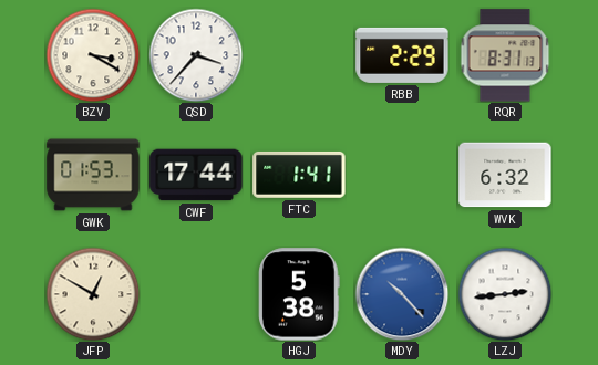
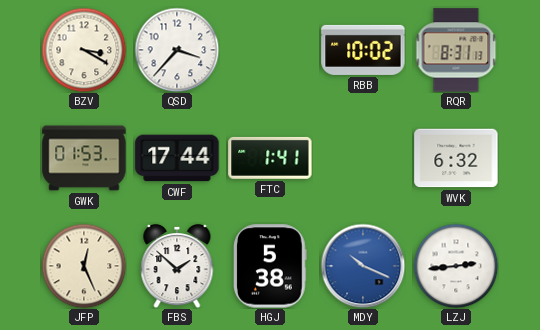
RBB: 2:29 -> 10:02
JFP: 12:50 -> 12:26
FBS: none -> 1:52
MDY: 10:23 -> 10:19
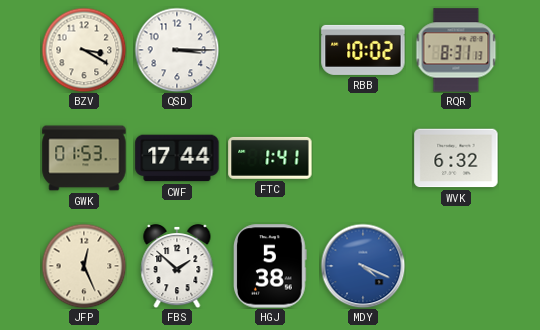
QSD: 3:37 -> 3:15
MDY: 10:19 -> 4:19
LZJ: 2:44 -> none
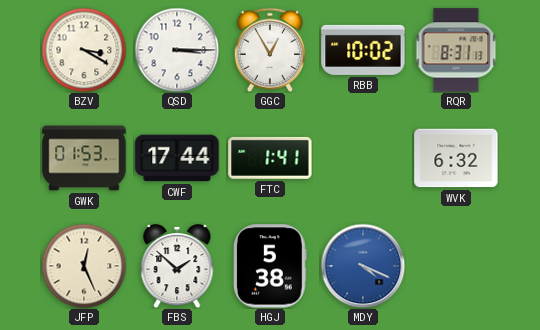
GGC: none -> 12:55
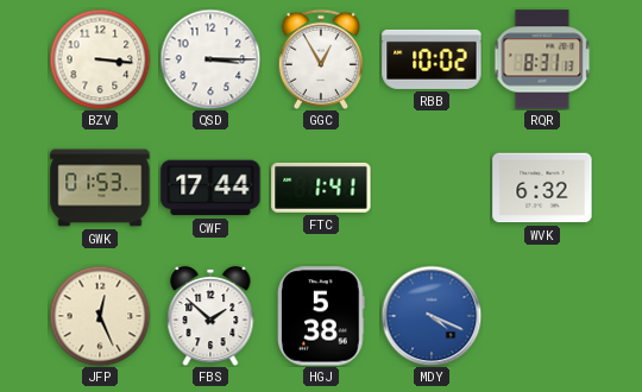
BZV: 3:20 -> 3:16
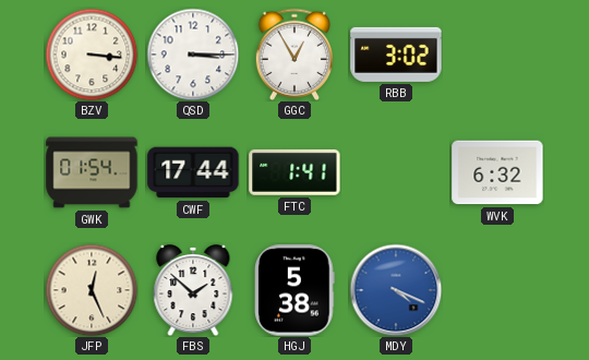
RBB: 10:02 -> 3:02
RQR: 8:31 -> none
GWK: 01:53 -> 01:54
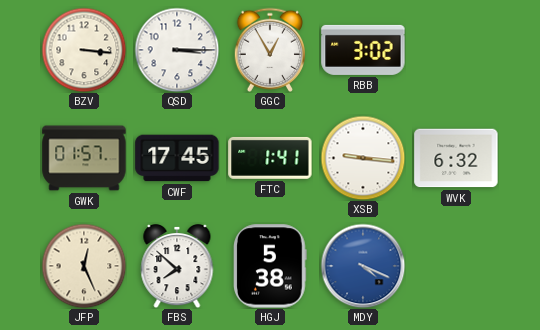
GWK: 01:54 -> 01:57
CWF: 17:44 -> 17:45
XSB: none -> 9:16
FBS: 1:52 -> 7:52
